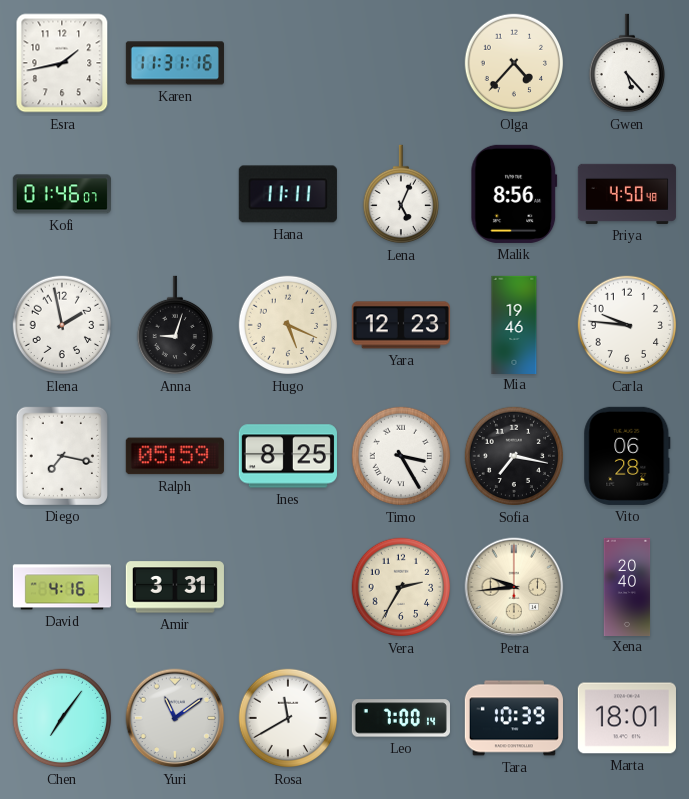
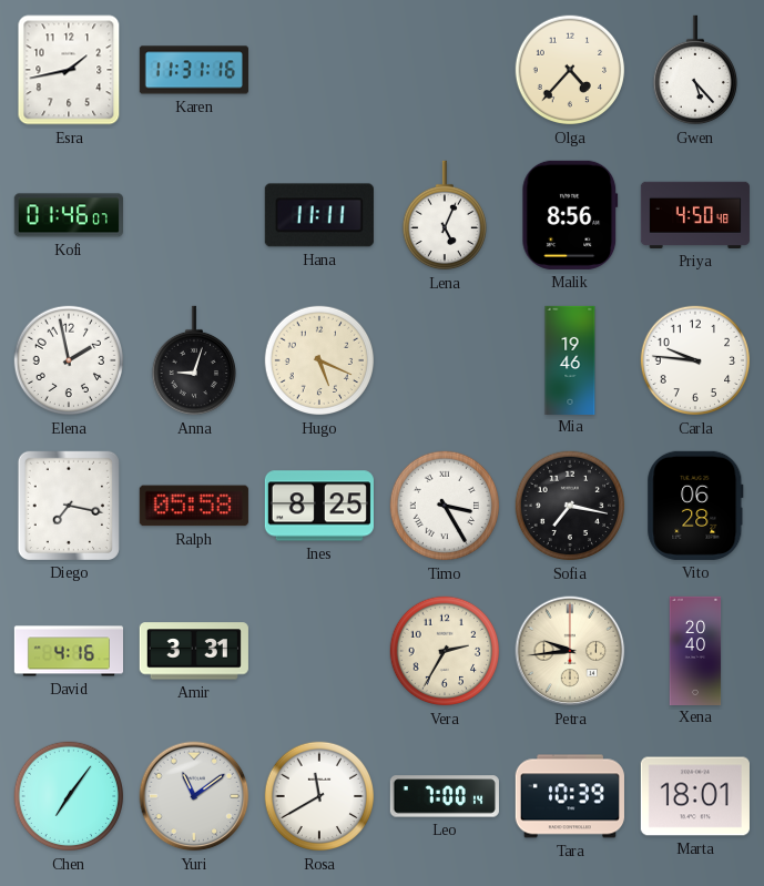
Yara: 12:23 -> none
Ralph: 05:59 -> 05:58
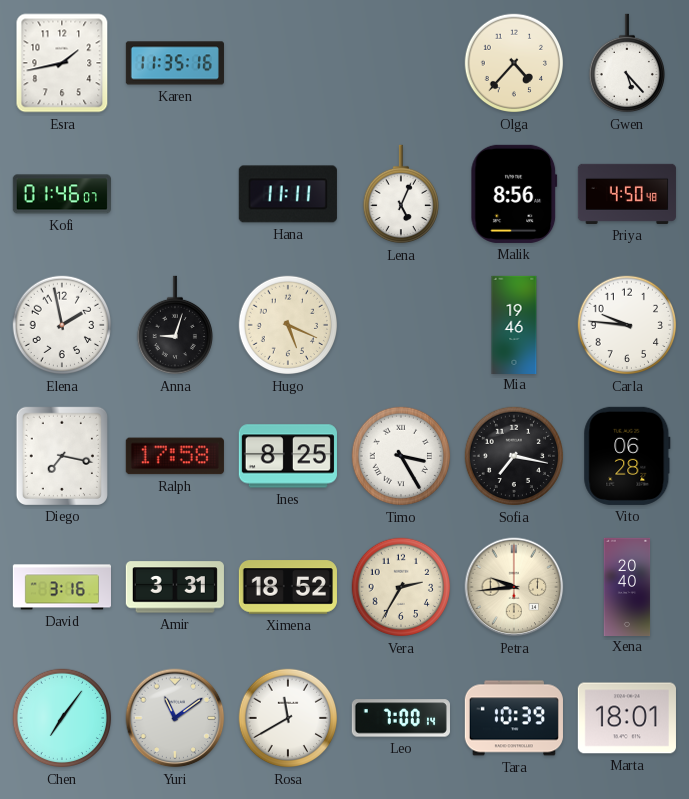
Karen: 11:31 -> 11:35
Ralph: 05:58 -> 17:58
David: 4:16 -> 3:16
Ximena: none -> 18:52
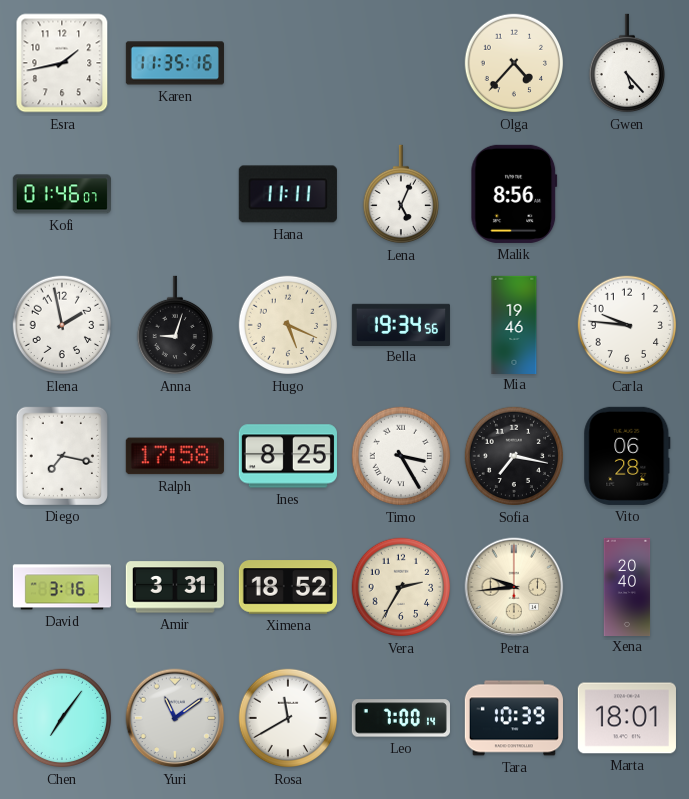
Priya: 4:50 -> none
Bella: none -> 19:34
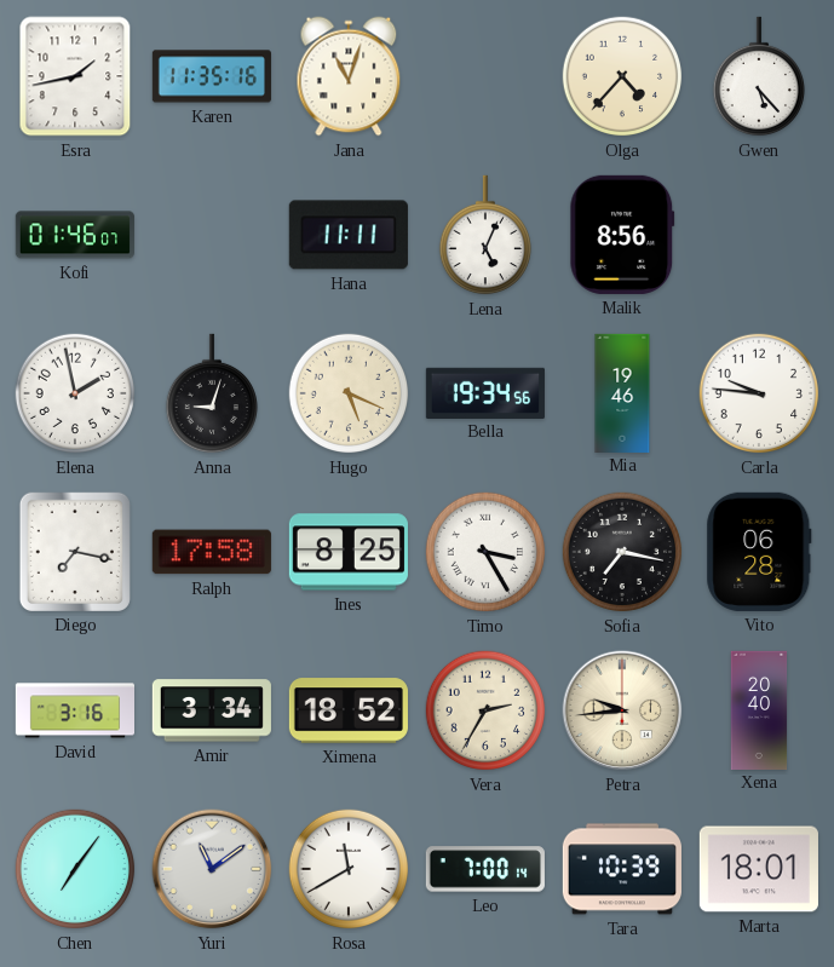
Jana: none -> 11:03
Amir: 3:31 -> 3:34
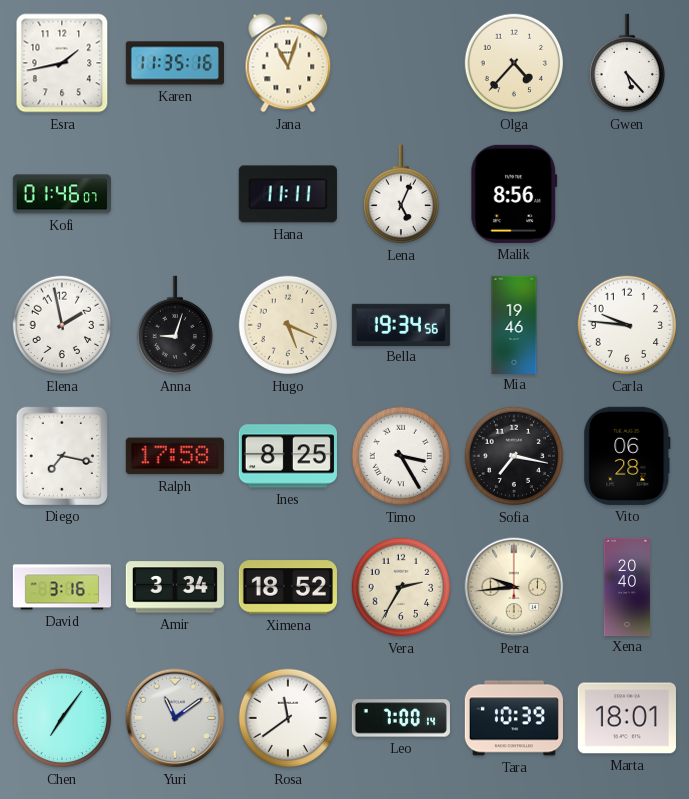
Rosa: 11:40 -> 11:39
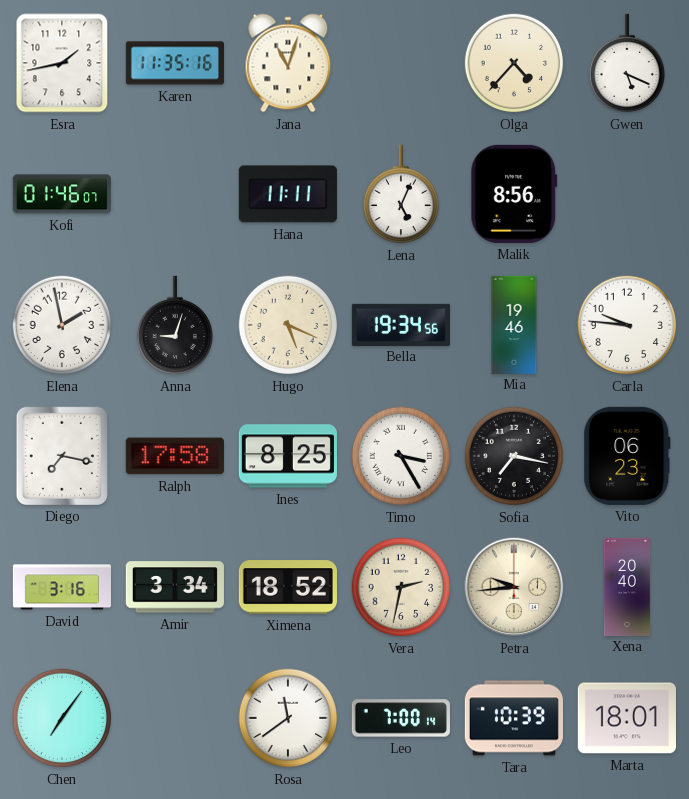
Gwen: 5:23 -> 5:19
Vito: 06:28 -> 06:23
Vera: 2:35 -> 2:32
Yuri: 11:09 -> none
